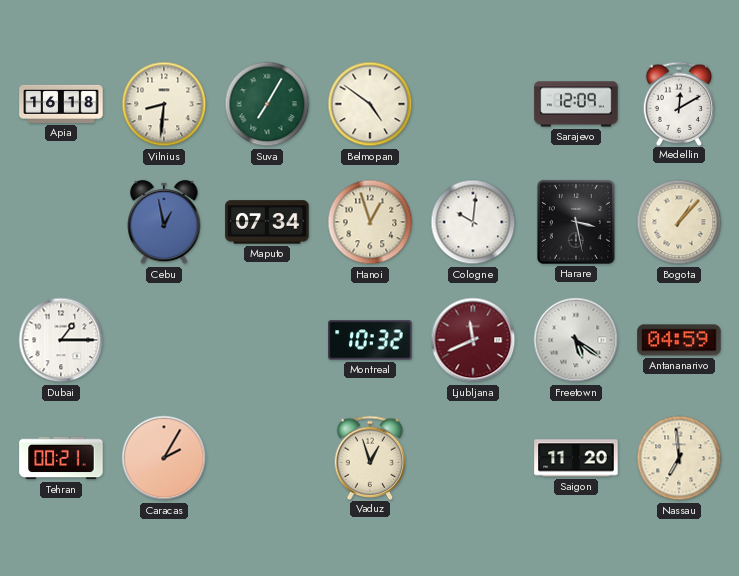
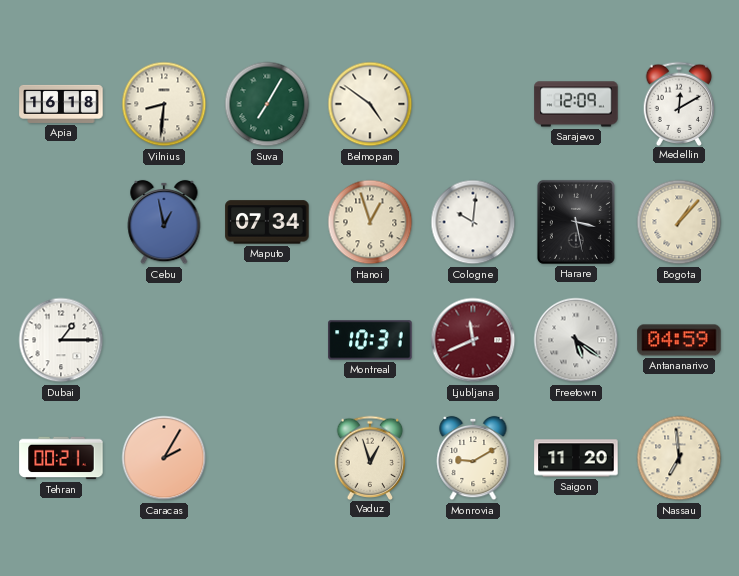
Montreal: 10:32 -> 10:31
Monrovia: none -> 9:10
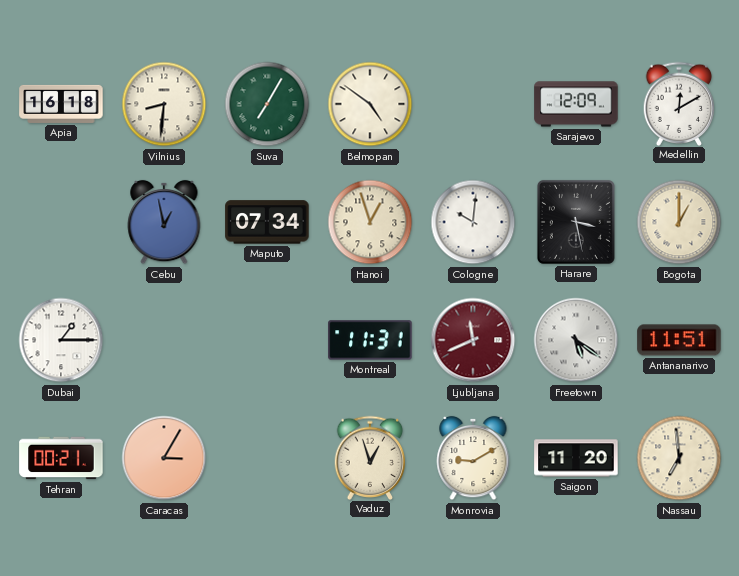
Bogota: 1:07 -> 1:00
Montreal: 10:31 -> 11:31
Antananarivo: 04:59 -> 11:51
Caracas: 2:05 -> 3:05
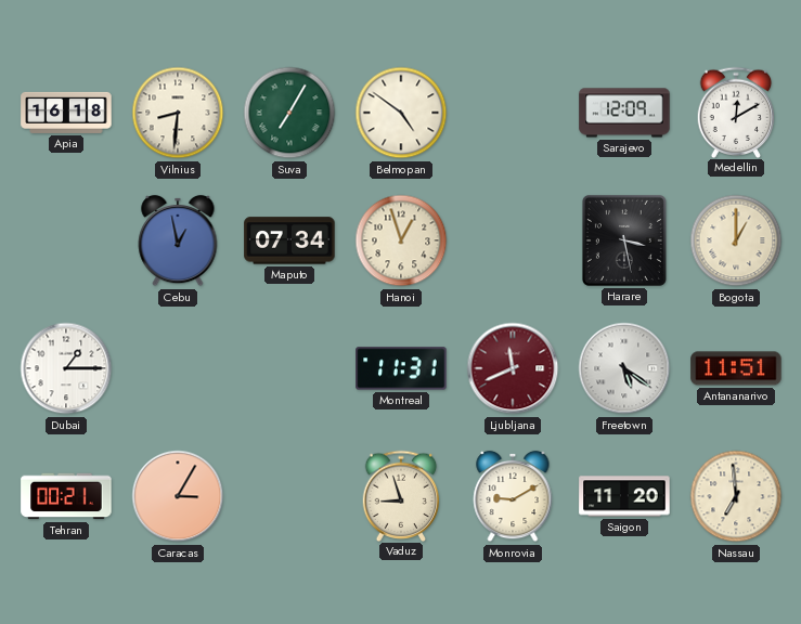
Cologne: 10:01 -> none
Vaduz: 12:57 -> 8:57
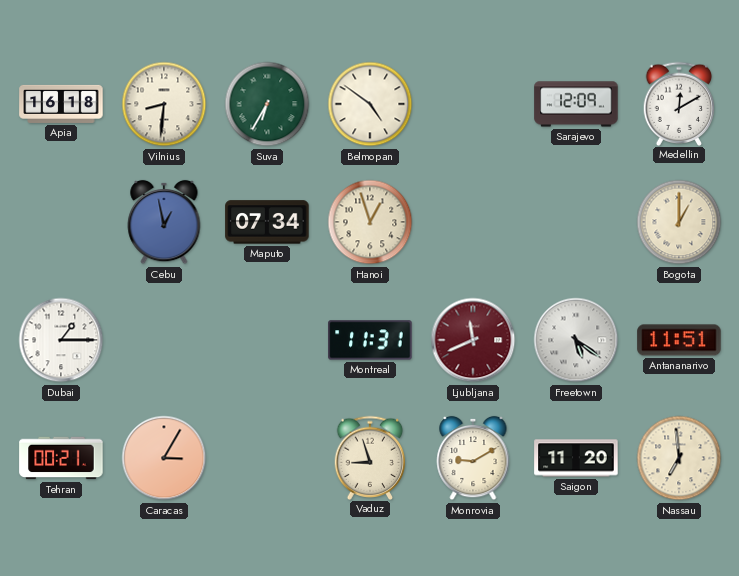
Suva: 7:05 -> 6:35
Harare: 3:28 -> none
